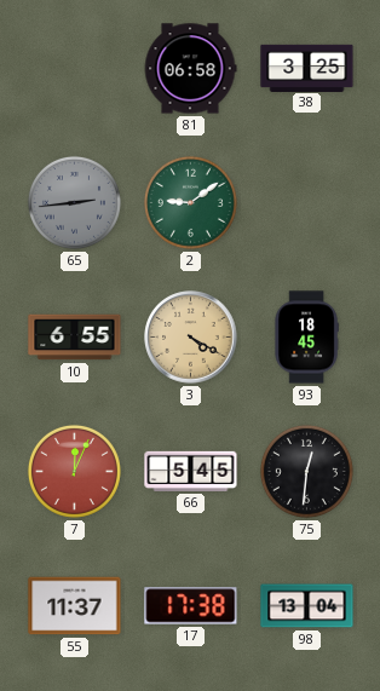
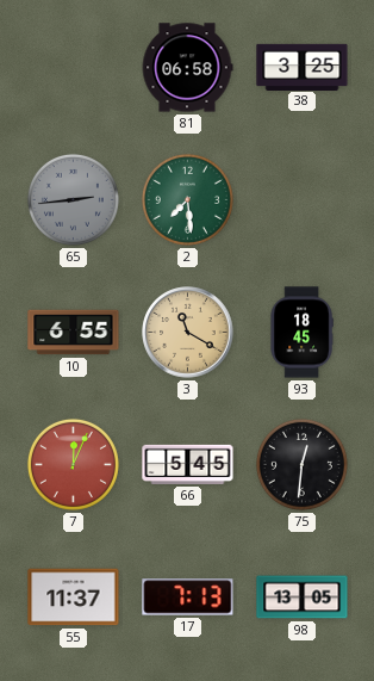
2: 9:09 -> 7:29
3: 4:20 -> 11:20
17: 17:38 -> 7:13
98: 13:04 -> 13:05
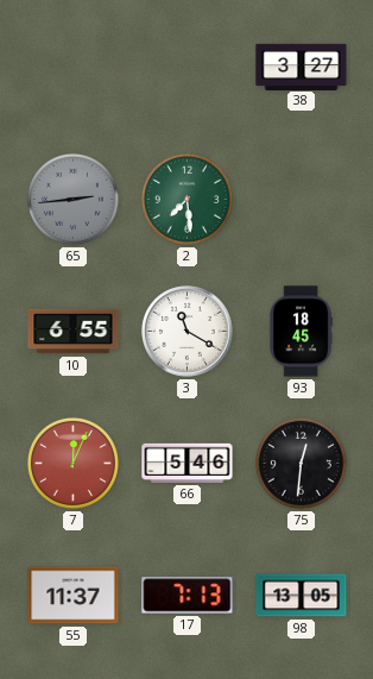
81: 06:58 -> none
38: 3:25 -> 3:27
3 dial: champagne -> white
66: 5:45 -> 5:46
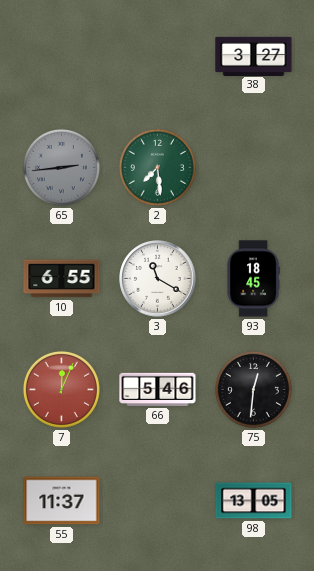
17: 7:13 -> none
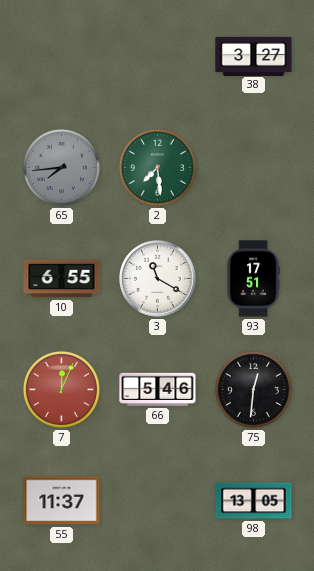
65: 2:44 -> 7:44
93: 18:45 -> 17:51
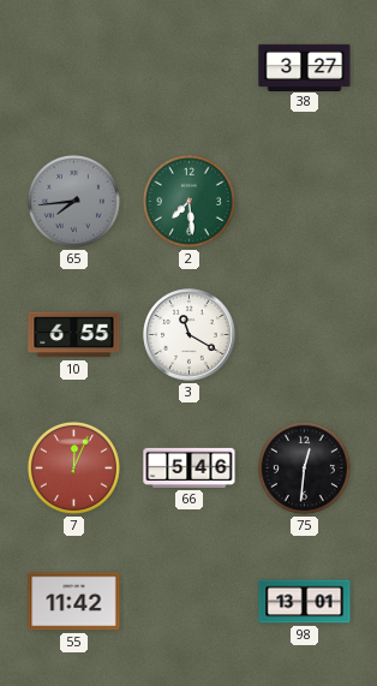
93: 17:51 -> none
55: 11:37 -> 11:42
98: 13:05 -> 13:01
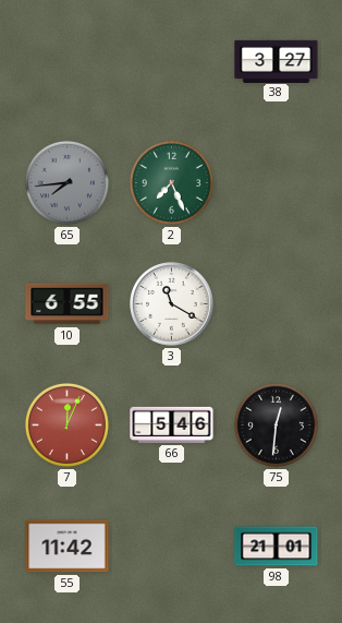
2: 7:29 -> 7:26
98: 13:01 -> 21:01
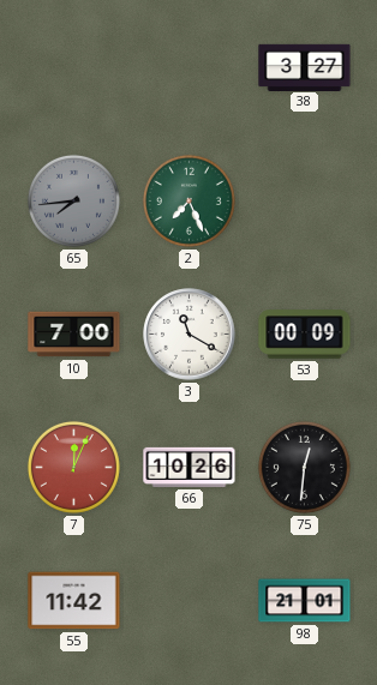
10: 6:55 -> 7:00
53: none -> 00:09
66: 5:46 -> 10:26
